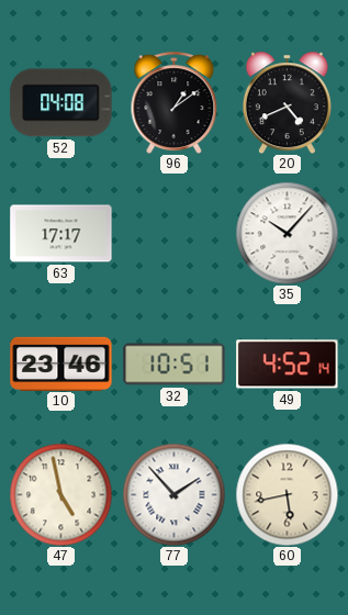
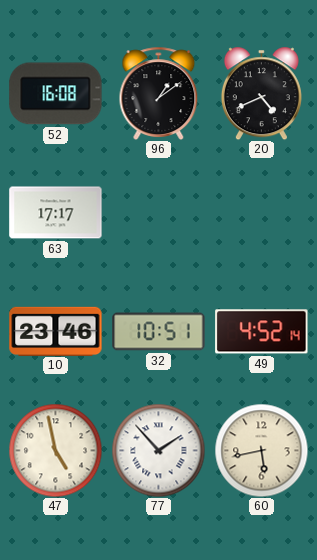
52: 04:08 -> 16:08
35: 10:07 -> none
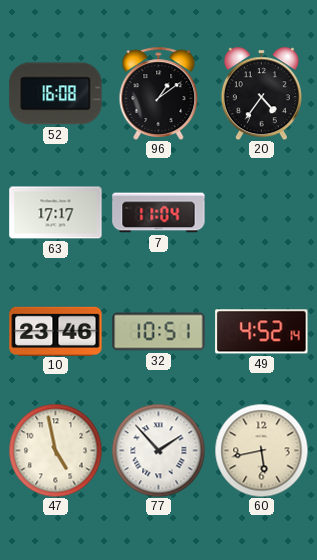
20: 4:41 -> 4:36
7: none -> 11:04
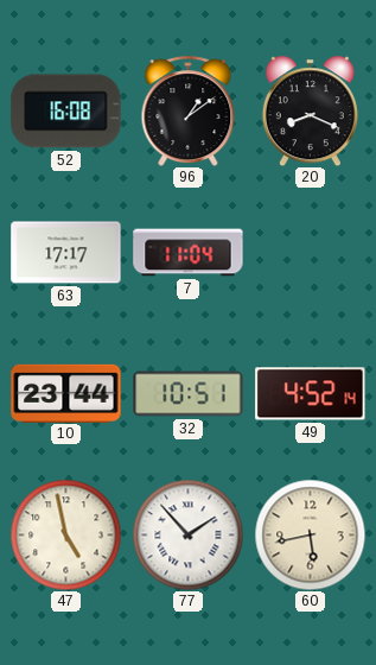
20: 4:36 -> 8:19
10: 23:46 -> 23:44
